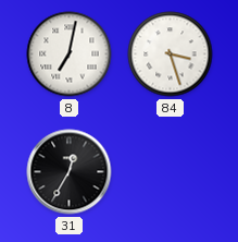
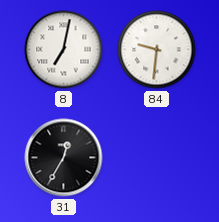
84: 3:27 -> 9:31
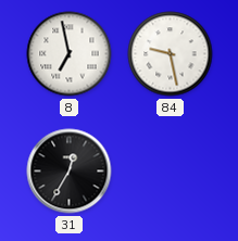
8: 7:02 -> 6:58
84: 9:31 -> 9:28
